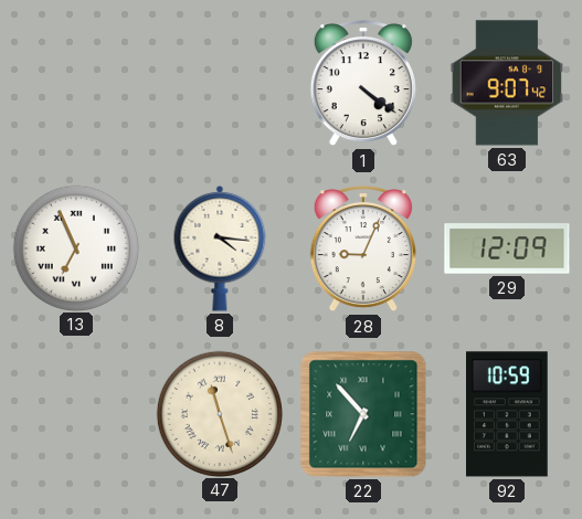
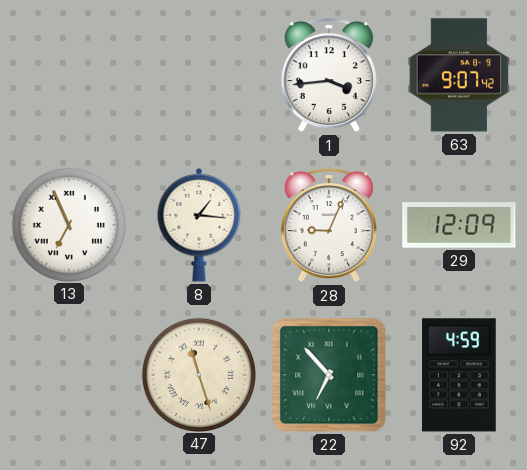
1: 4:21 -> 3:44
8: 4:16 -> 1:16
92: 10:59 -> 4:59
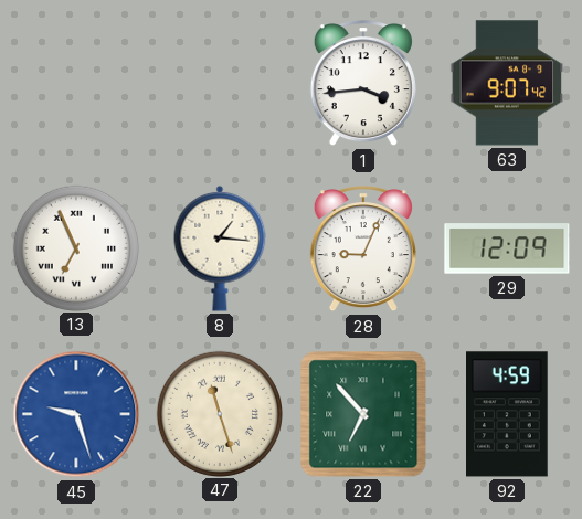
45: none -> 9:27
